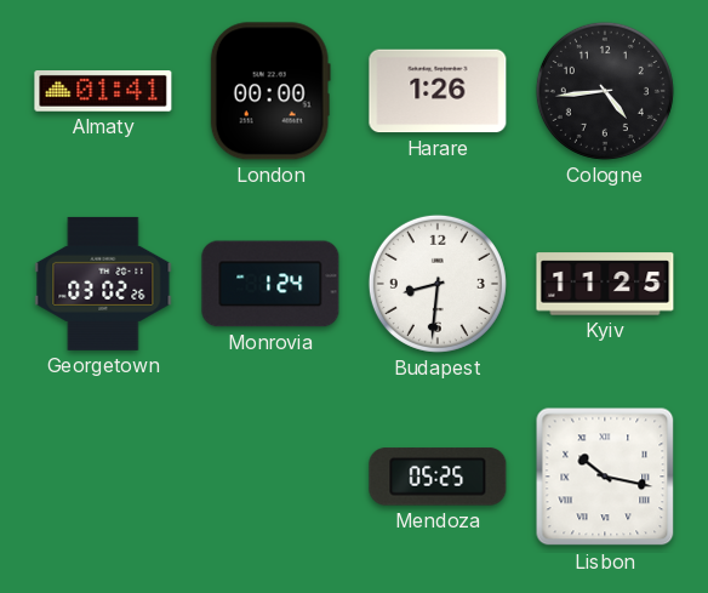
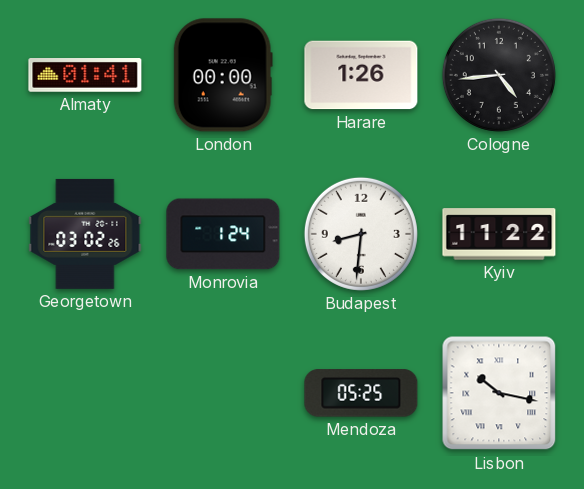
Kyiv: 11:25 -> 11:22
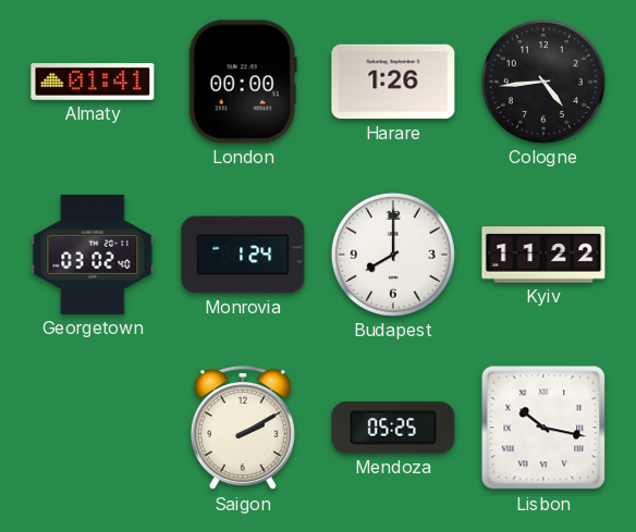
Georgetown: 03:02:26 -> 03:02:40
Budapest: 8:31 -> 8:00
Saigon: none -> 2:10
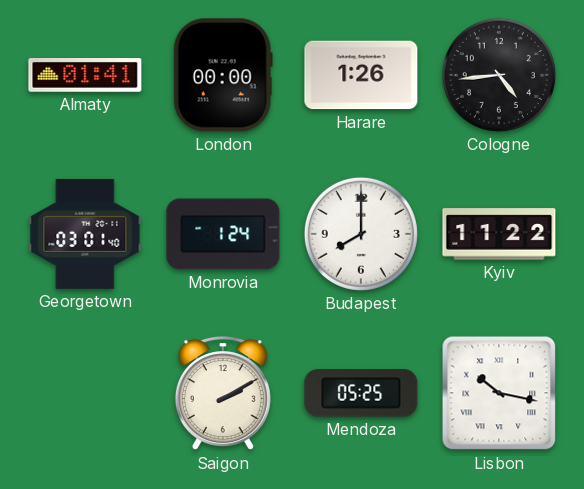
Georgetown: 03:02 -> 03:01
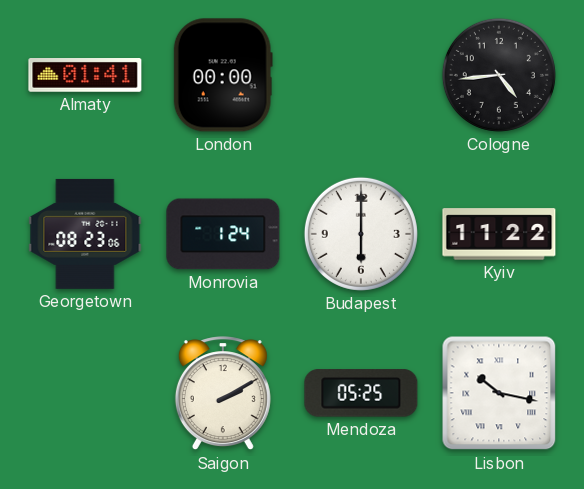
Harare: 1:26 -> none
Georgetown: 03:01 -> 08:23
Budapest: 8:00 -> 6:00
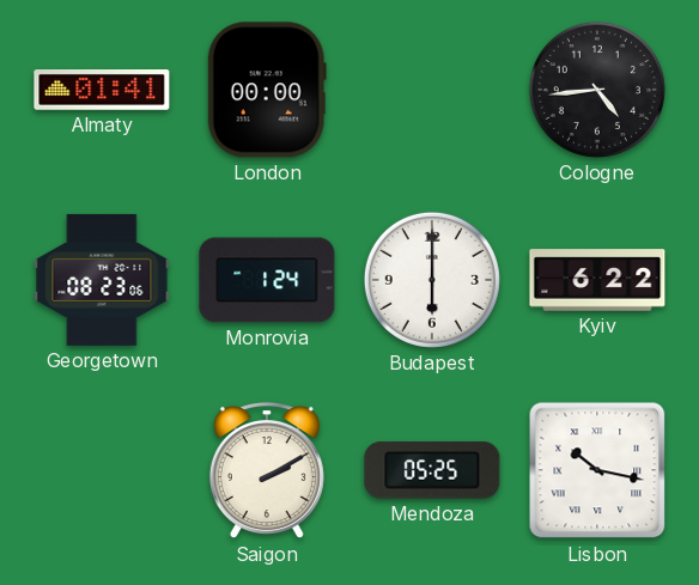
Kyiv: 11:22 -> 6:22
